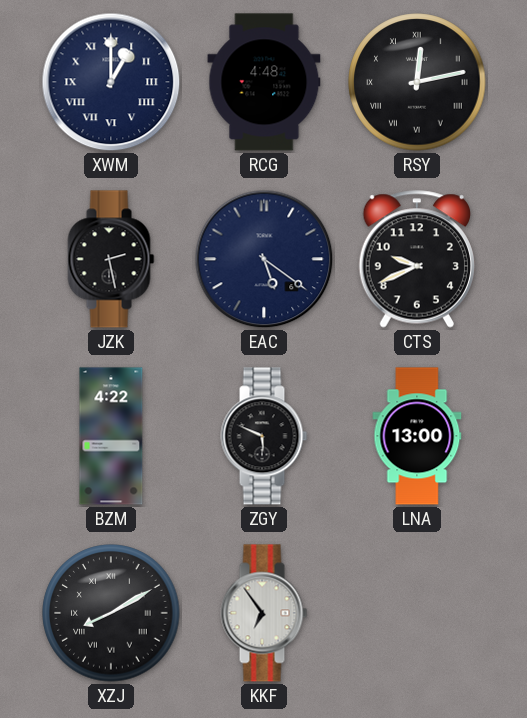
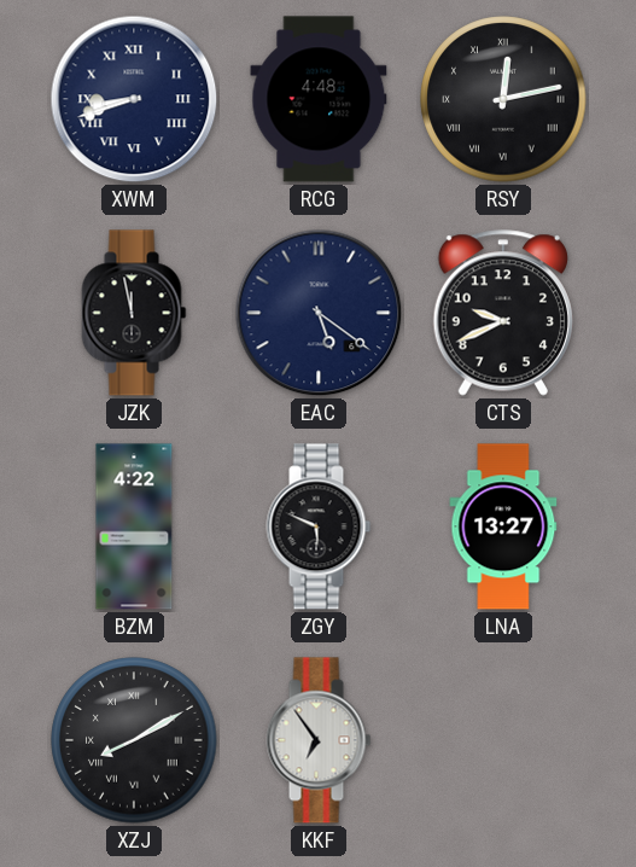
XWM: 1:00 -> 8:42
JZK: 2:28 -> 11:58
LNA: 13:00 -> 13:27
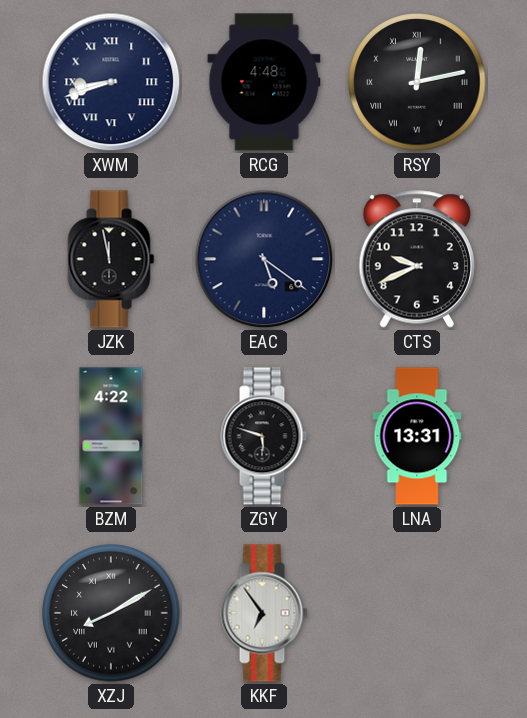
ZGY: 5:49 -> 5:48
LNA: 13:27 -> 13:31
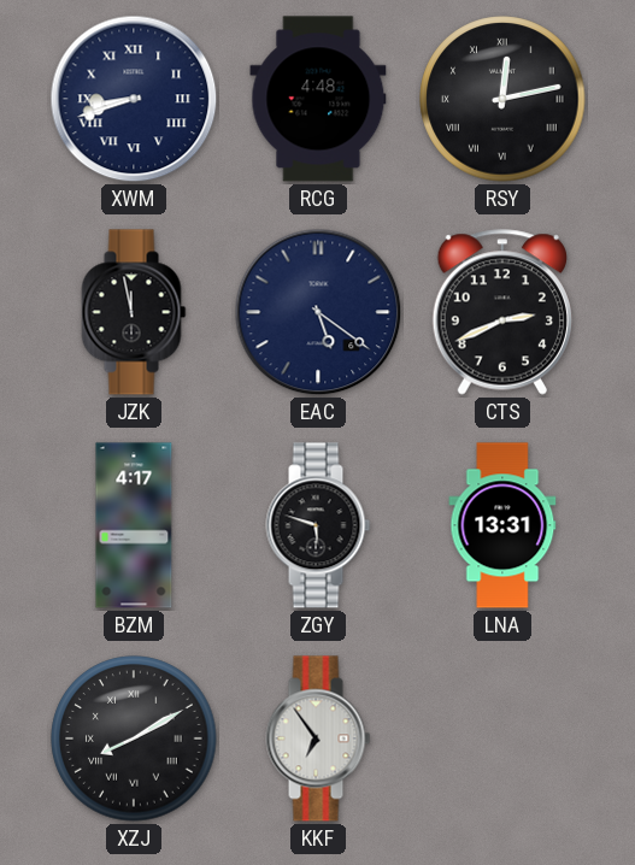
CTS: 9:41 -> 2:41
BZM: 4:22 -> 4:17
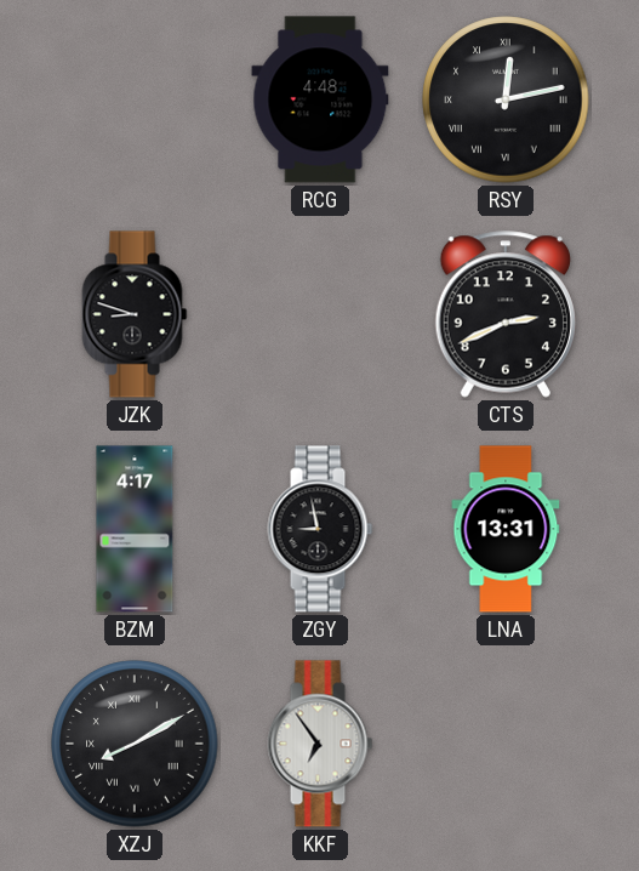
XWM: 8:42 -> none
JZK: 11:58 -> 8:48
EAC: 5:21 -> none
ZGY: 5:48 -> 8:58
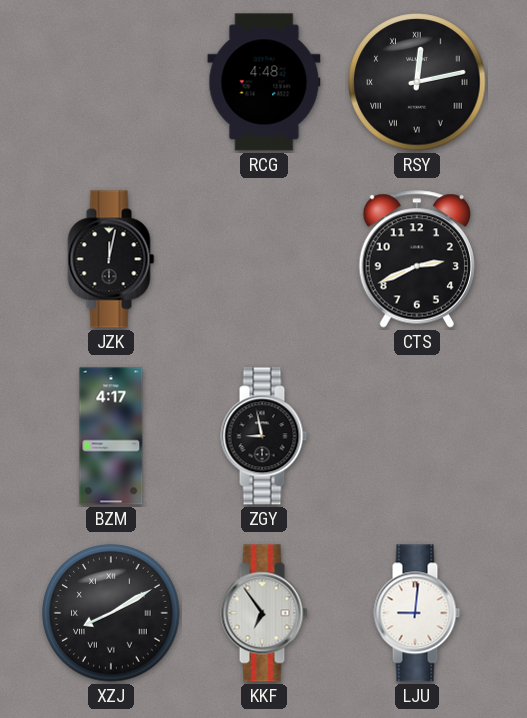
JZK: 8:48 -> 12:02
LNA: 13:31 -> none
LJU: none -> 9:01
